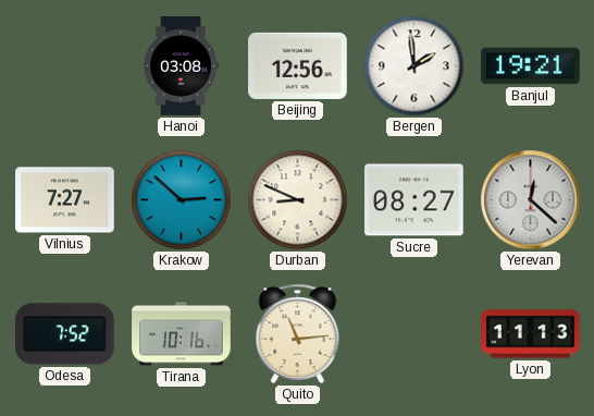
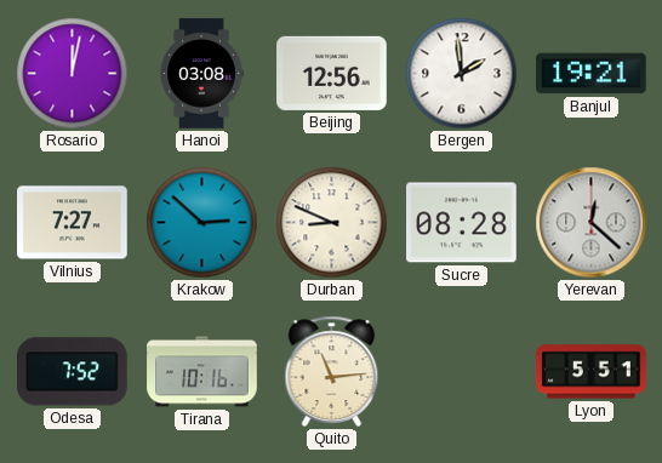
Rosario: none -> 12:02
Sucre: 08:27 -> 08:28
Lyon: 11:13 -> 5:51
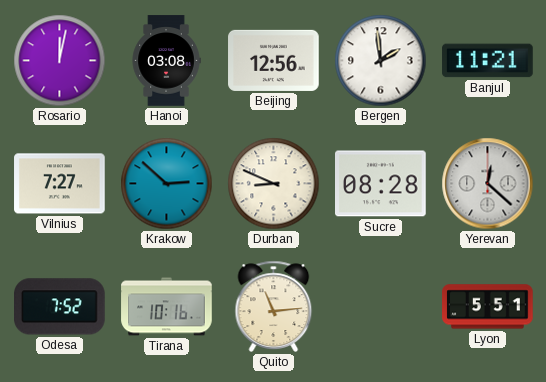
Banjul: 19:21 -> 11:21
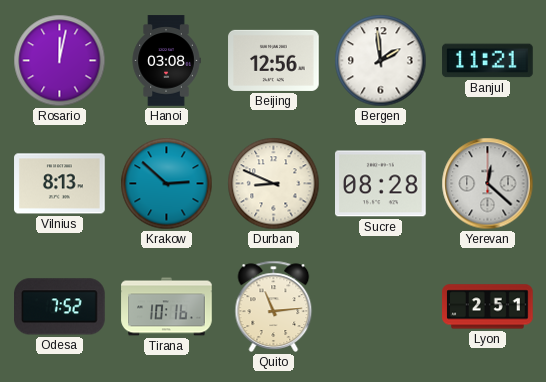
Vilnius: 7:27 -> 8:13
Lyon: 5:51 -> 2:51
